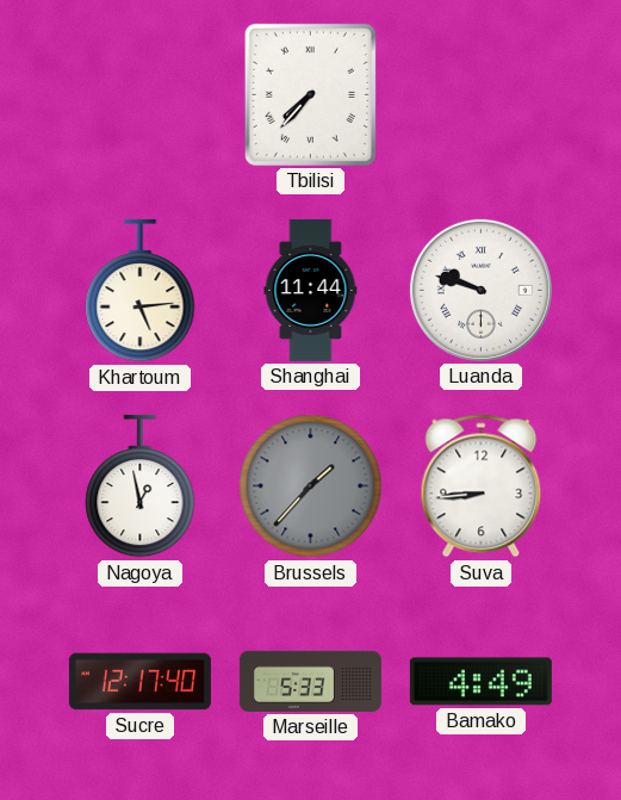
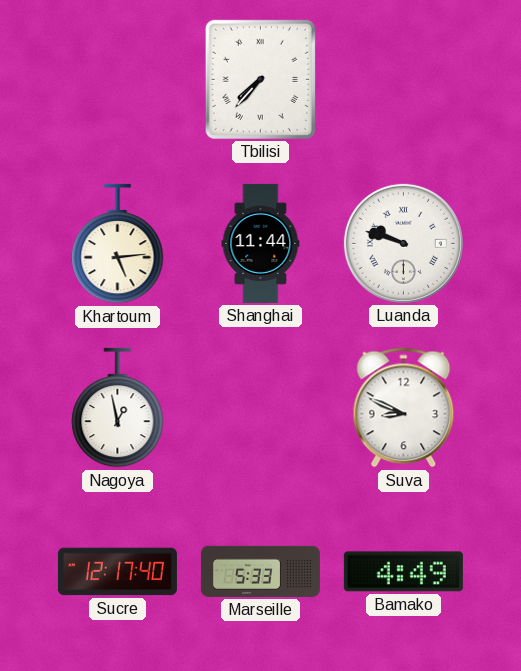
Brussels: 1:37 -> none
Suva: 8:44 -> 8:49
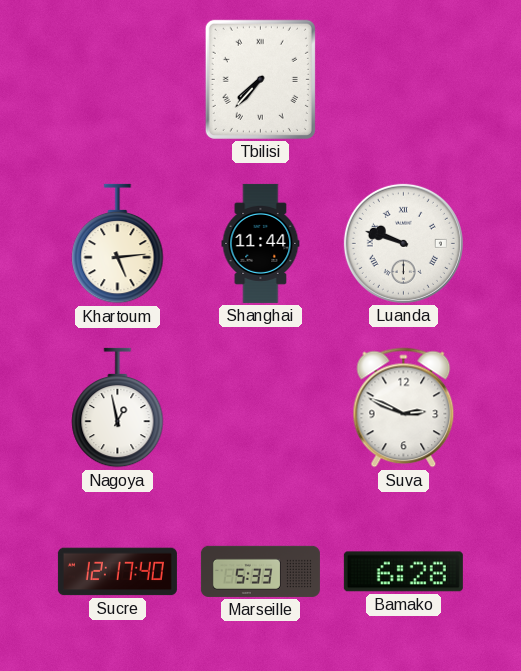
Suva: 8:49 -> 2:49
Bamako: 4:49 -> 6:28
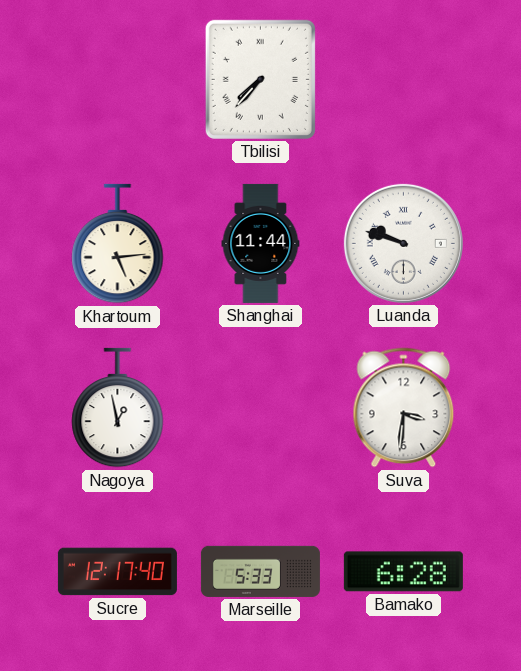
Suva: 2:49 -> 3:31
